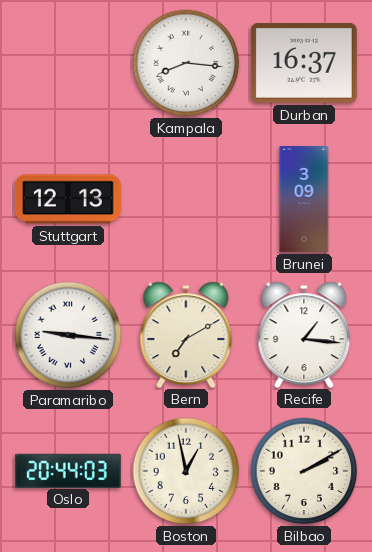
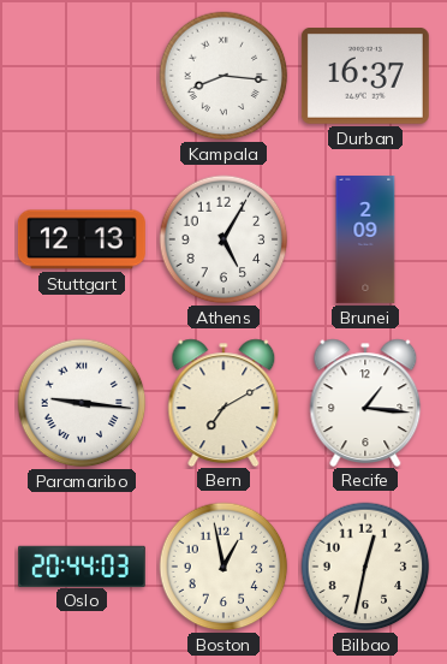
Athens: none -> 5:05
Brunei: 3:09 -> 2:09
Bilbao: 2:10 -> 12:32
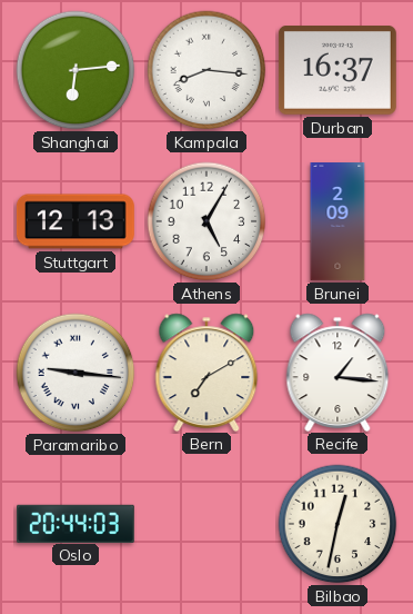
Shanghai: none -> 6:14
Boston: 12:58 -> none
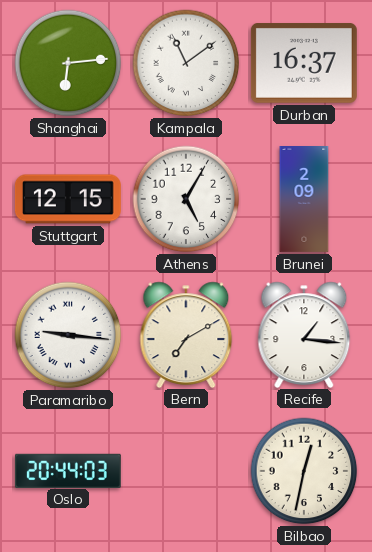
Kampala: 8:16 -> 11:09
Stuttgart: 12:13 -> 12:15
